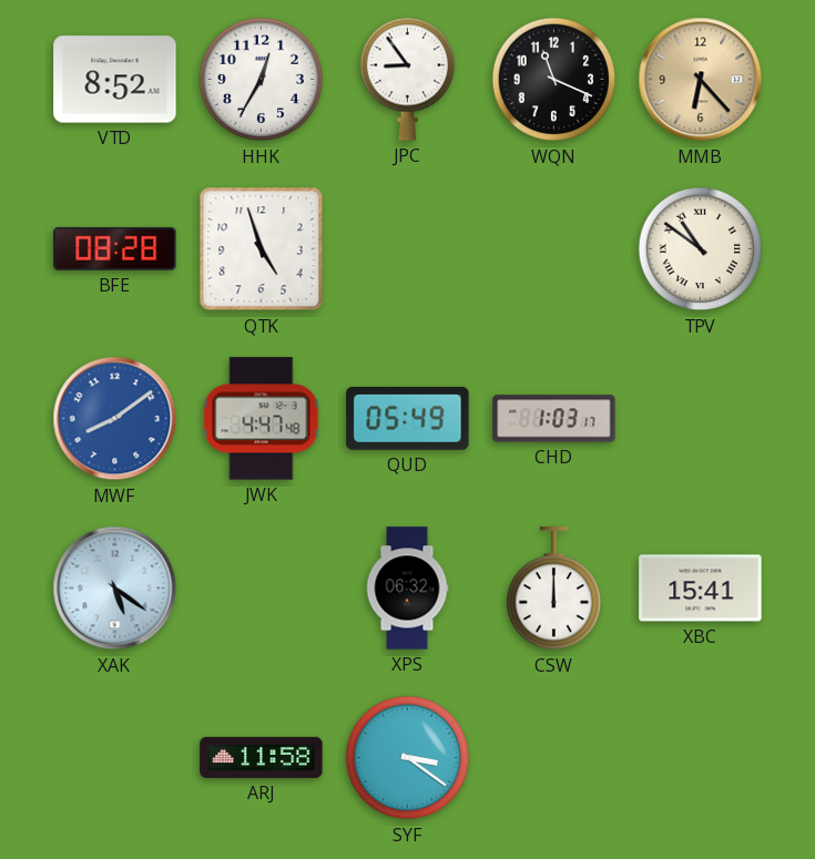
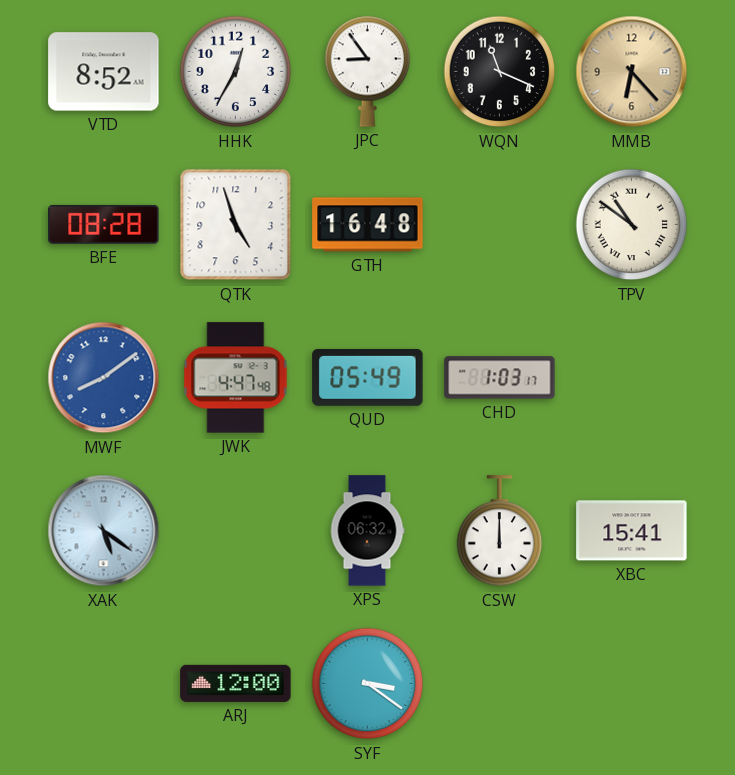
GTH: none -> 16:48
ARJ: 11:58 -> 12:00
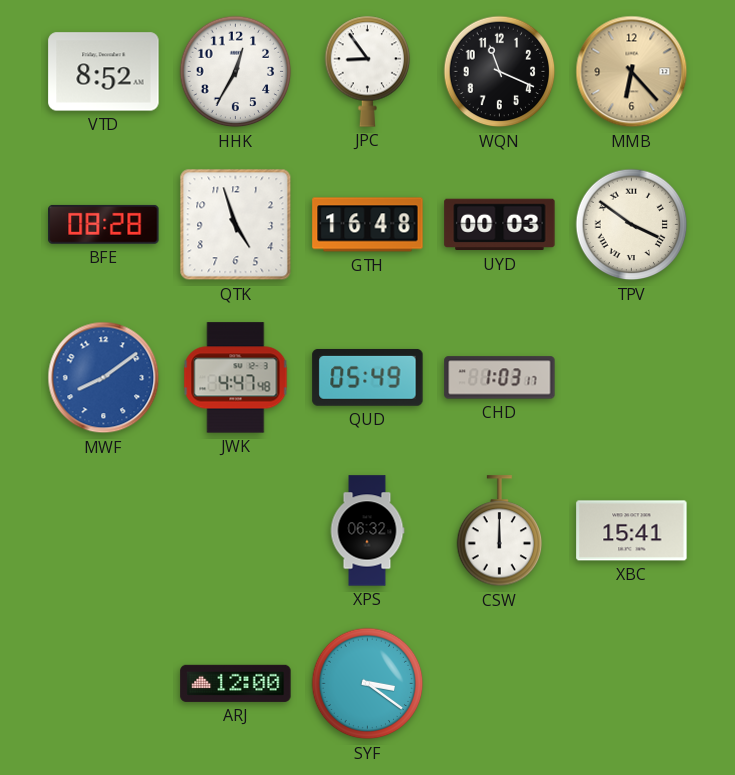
UYD: none -> 00:03
TPV: 10:51 -> 3:51
XAK: 5:21 -> none
